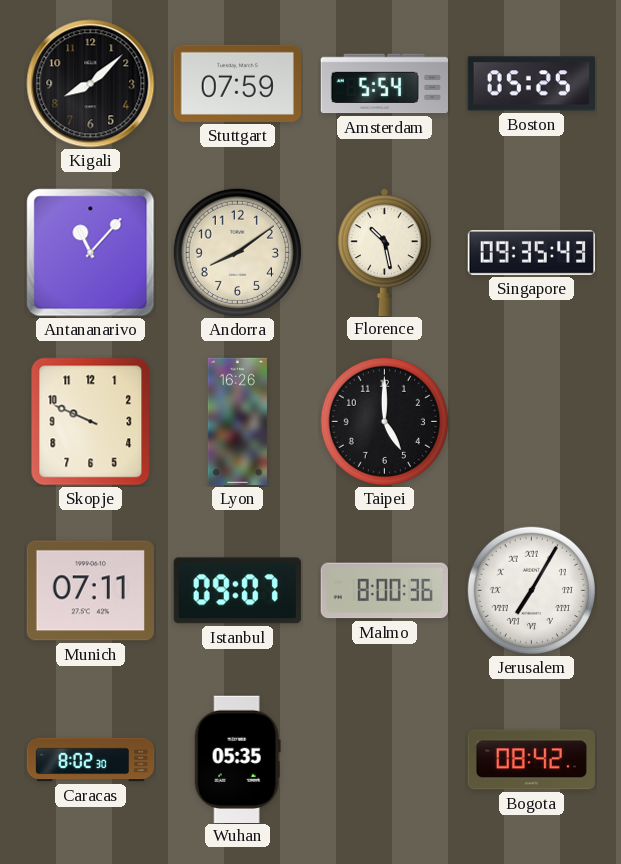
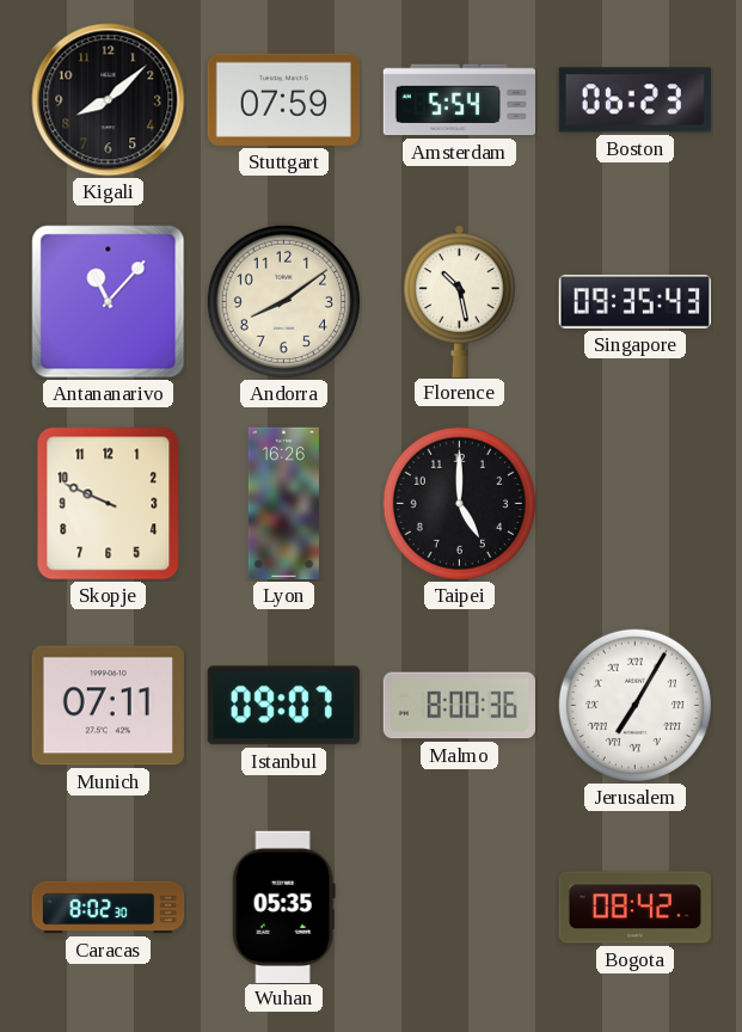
Boston: 05:25 -> 06:23
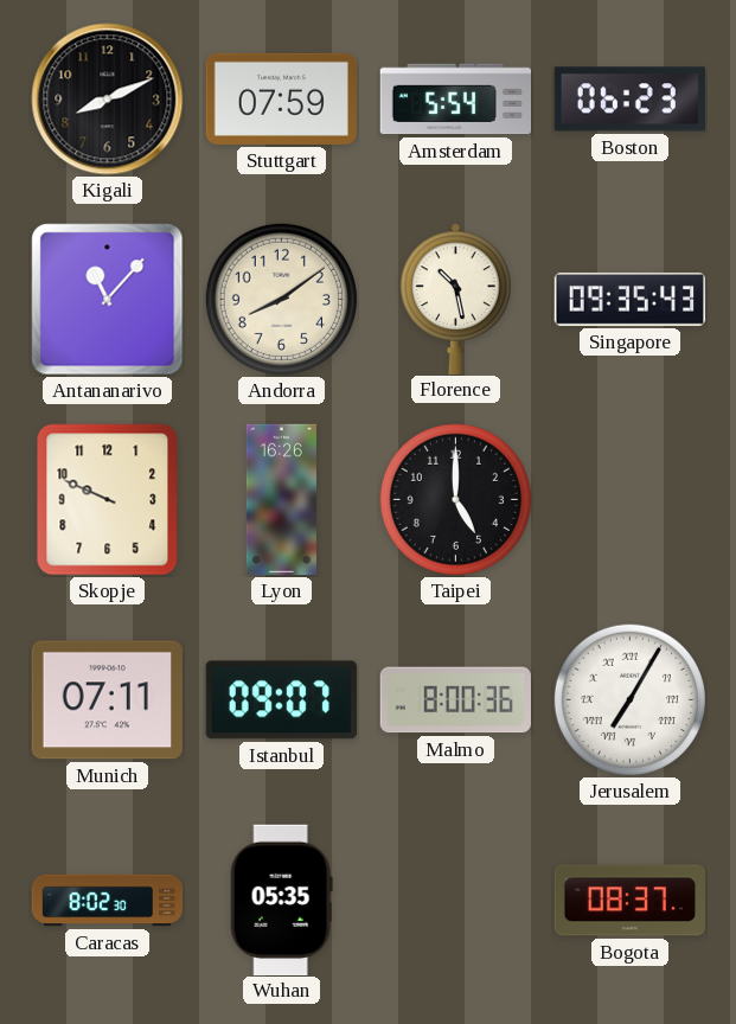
Kigali: 8:08 -> 8:11
Bogota: 08:42 -> 08:37
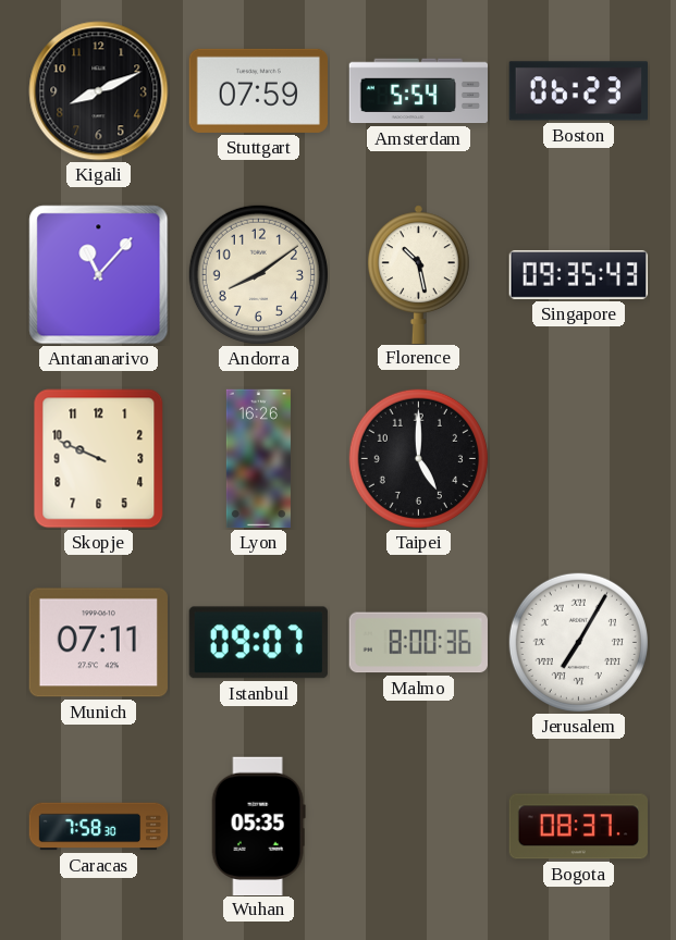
Caracas: 8:02 -> 7:58
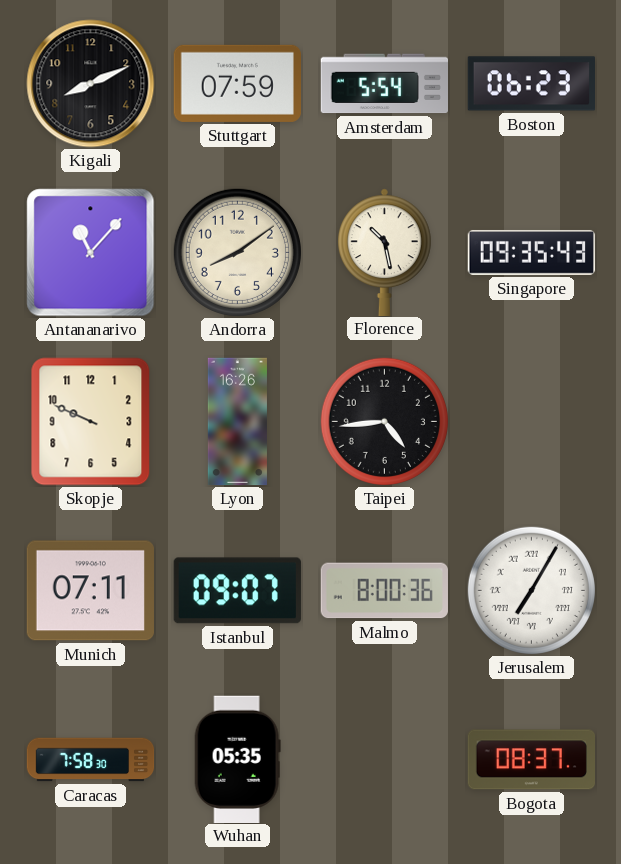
Taipei: 5:00 -> 4:44
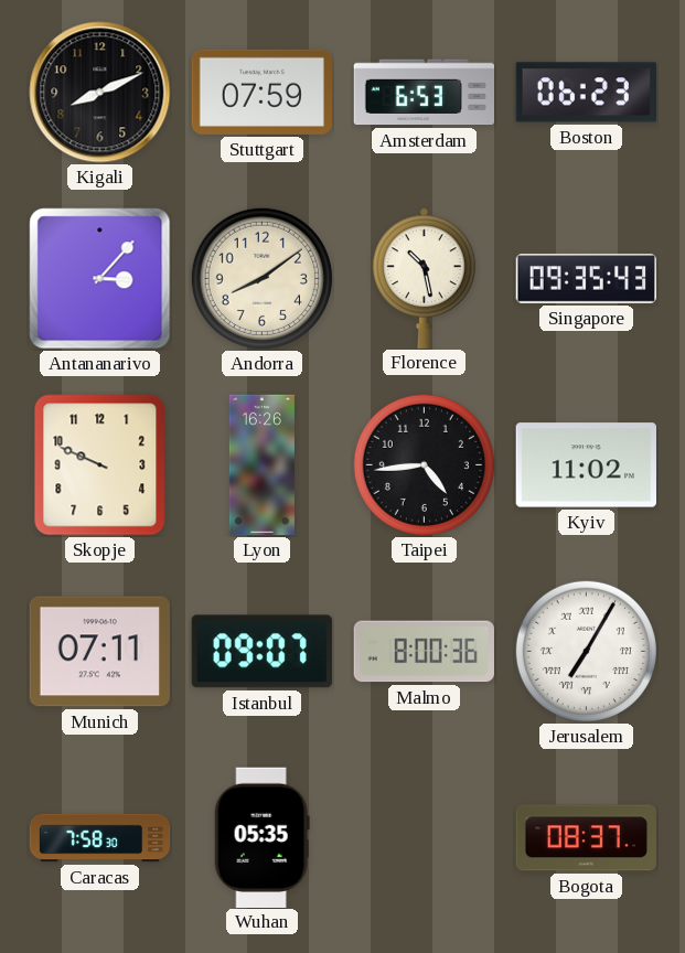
Amsterdam: 5:54 -> 6:53
Antananarivo: 11:07 -> 3:07
Kyiv: none -> 11:02
